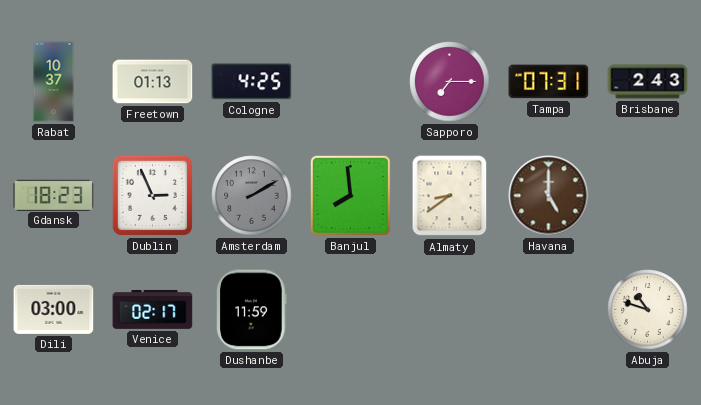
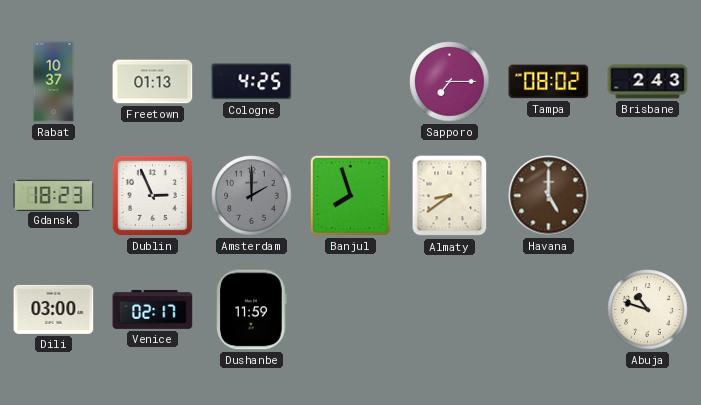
Tampa: 07:31 -> 08:02
Amsterdam: 2:10 -> 2:00
Banjul: 7:59 -> 7:57
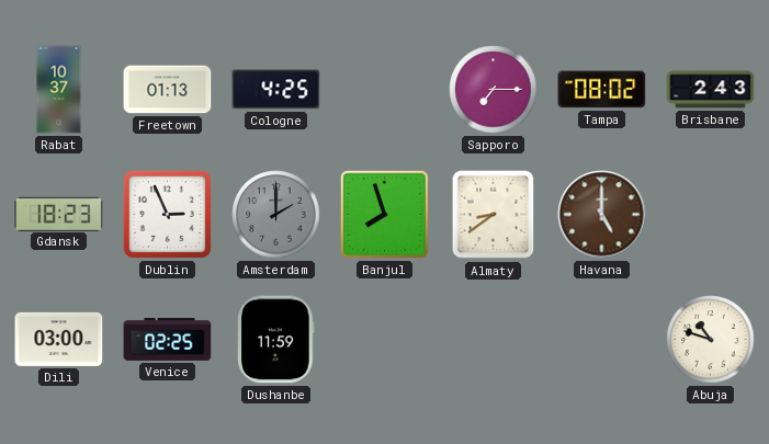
Venice: 02:17 -> 02:25
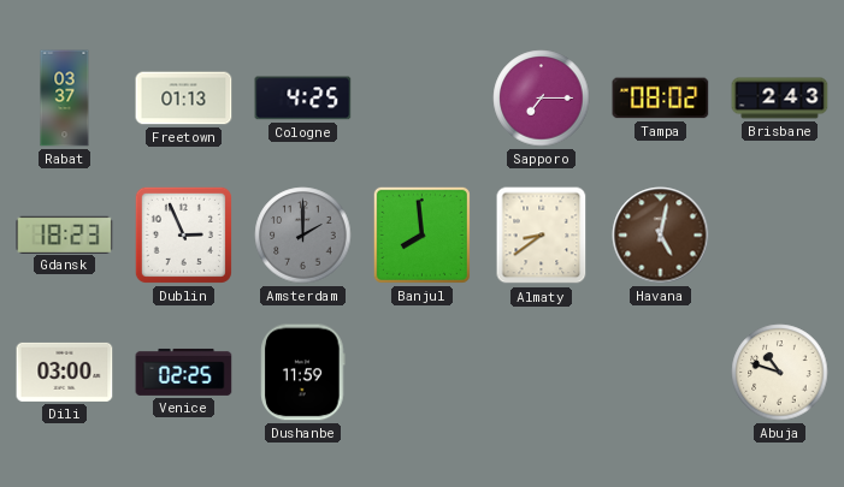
Rabat: 10:37 -> 03:37
Banjul: 7:57 -> 7:59
Havana: 5:00 -> 5:02
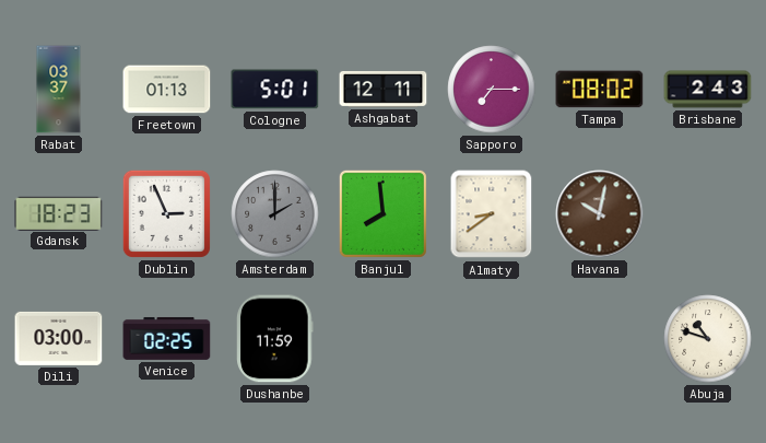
Cologne: 4:25 -> 5:01
Ashgabat: none -> 12:11
Havana: 5:02 -> 10:02
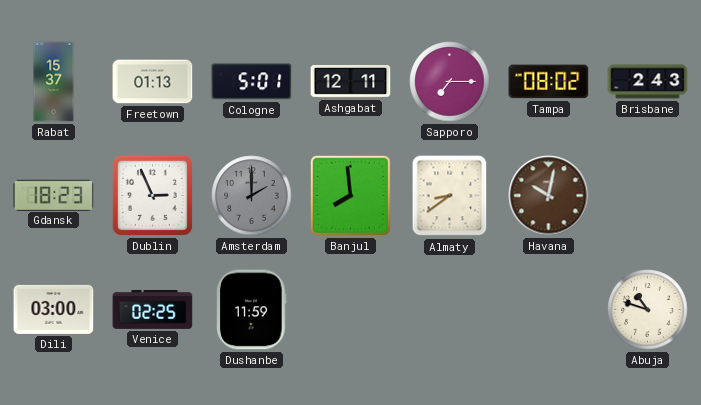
Rabat: 03:37 -> 15:37
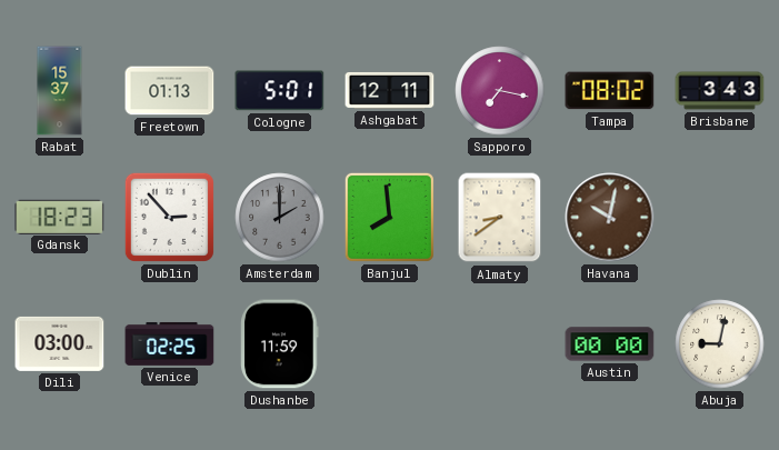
Sapporo: 7:15 -> 7:17
Brisbane: 2:43 -> 3:43
Dublin: 2:56 -> 2:53
Austin: none -> 00:00
Abuja: 10:48 -> 9:02
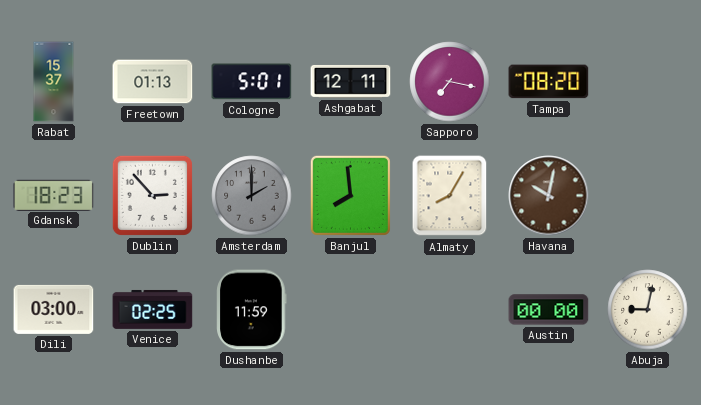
Tampa: 08:02 -> 08:20
Brisbane: 3:43 -> none
Almaty: 8:39 -> 8:05
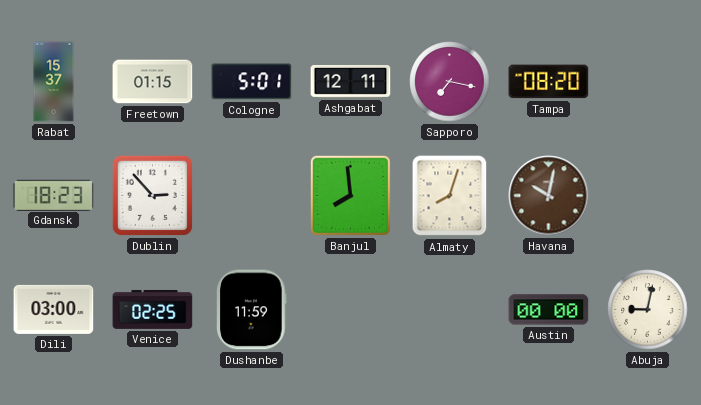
Freetown: 01:13 -> 01:15
Amsterdam: 2:00 -> none
Almaty: 8:05 -> 8:03
